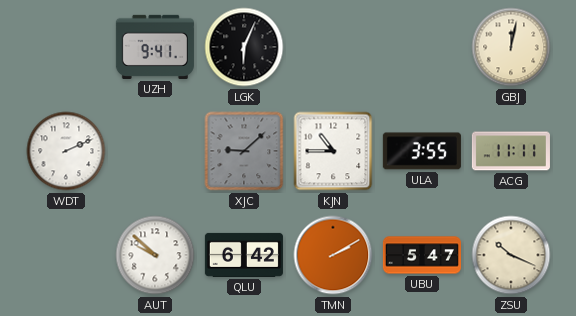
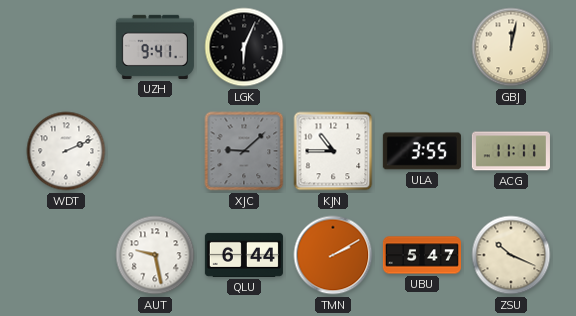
AUT: 9:52 -> 9:28
QLU: 6:42 -> 6:44
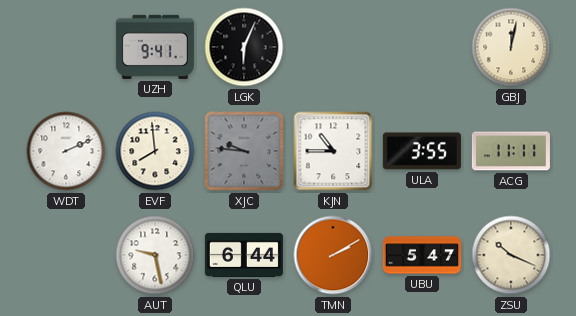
EVF: none -> 7:59
XJC: 9:08 -> 9:46
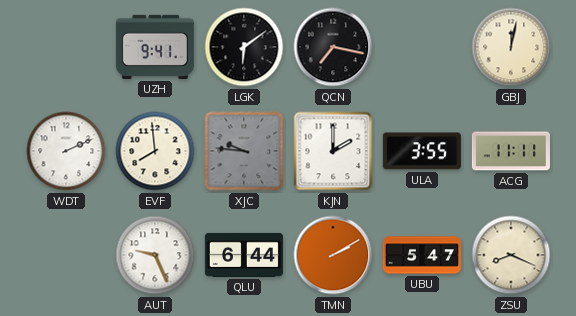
LGK: 6:04 -> 6:09
QCN: none -> 7:17
KJN: 10:45 -> 2:00
AUT: 9:28 -> 9:26
ZSU: 10:19 -> 8:19
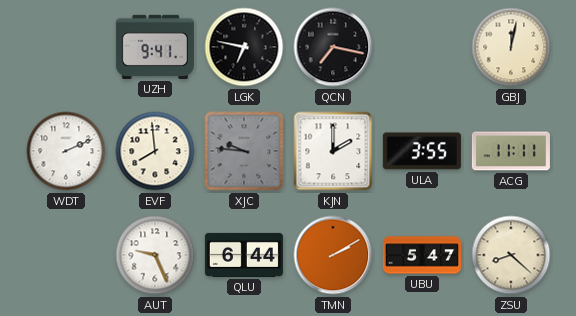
LGK: 6:09 -> 6:47
ZSU: 8:19 -> 8:22
